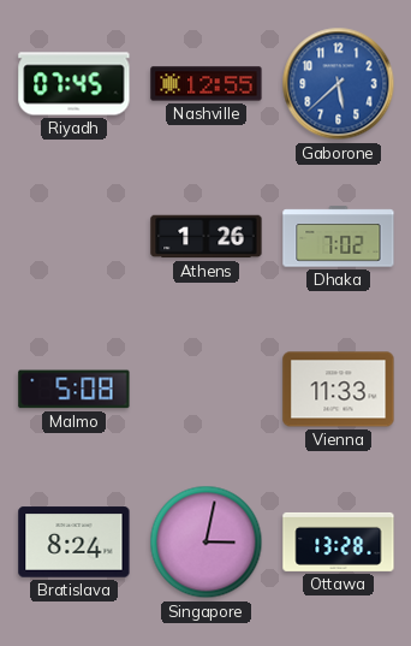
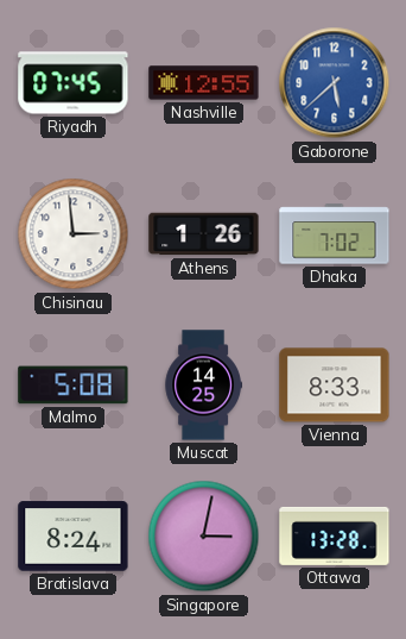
Chisinau: none -> 2:59
Muscat: none -> 14:25
Vienna: 11:33 -> 8:33
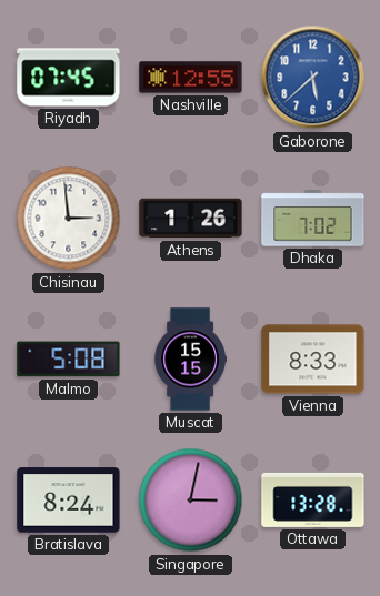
Muscat: 14:25 -> 15:15
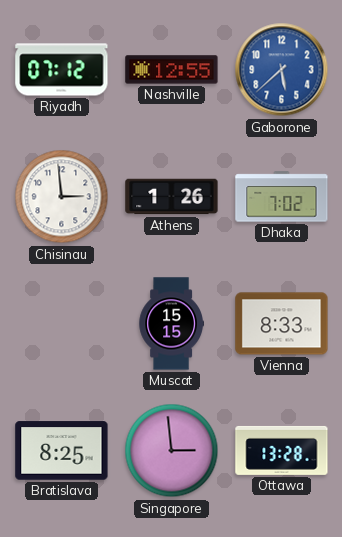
Riyadh: 07:45 -> 07:12
Malmo: 5:08 -> none
Bratislava: 8:24 -> 8:25
Singapore: 3:02 -> 2:59
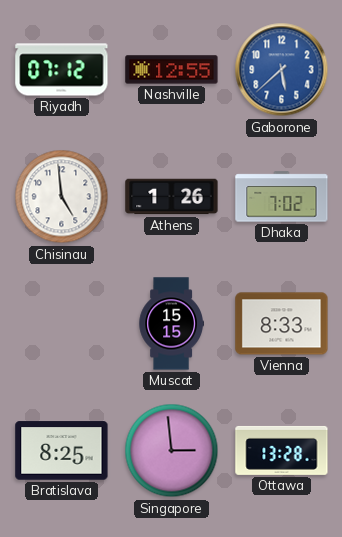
Chisinau: 2:59 -> 4:59
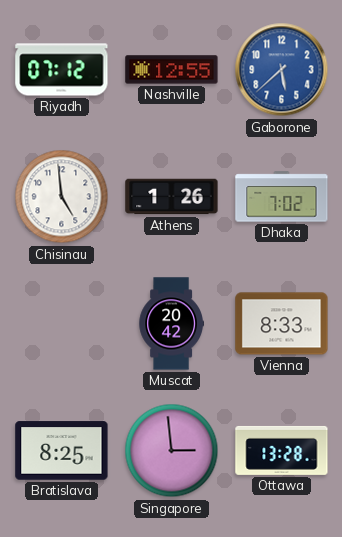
Muscat: 15:15 -> 20:42
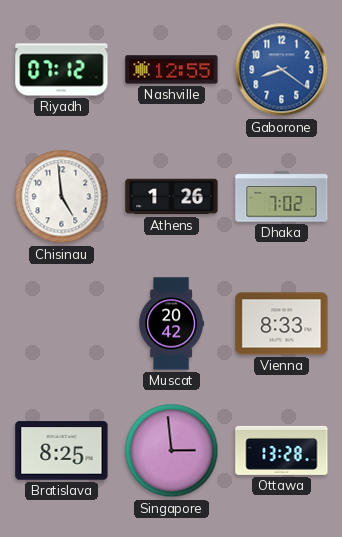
Gaborone: 5:38 -> 8:21
